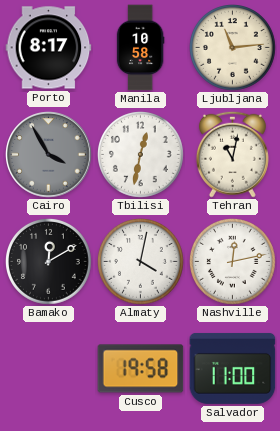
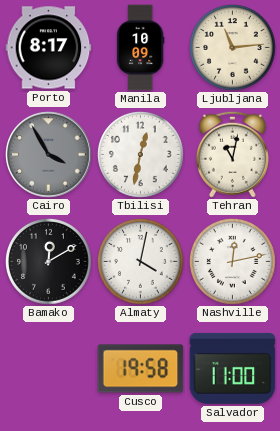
Manila: 10:58 -> 10:09
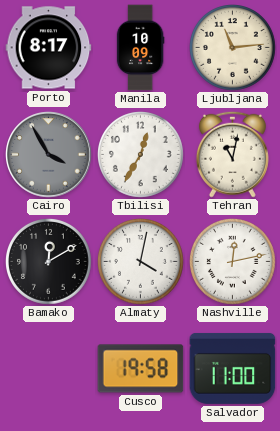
Tbilisi: 12:32 -> 12:35
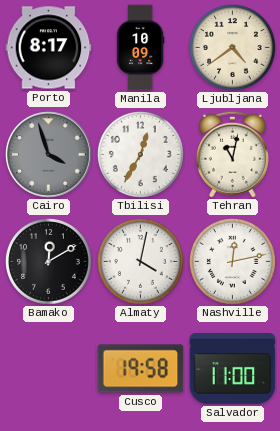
Ljubljana: 11:14 -> 4:39
Cairo: 3:55 -> 3:57
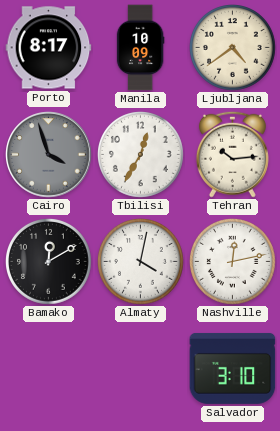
Tehran: 11:02 -> 10:14
Cusco: 19:58 -> none
Salvador: 11:00 -> 3:10
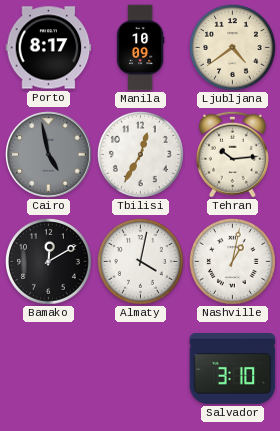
Cairo: 3:57 -> 4:58
Nashville: 12:13 -> 1:02
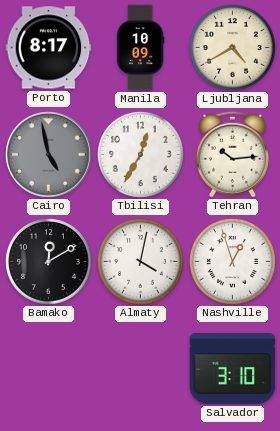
Ljubljana: 4:39 -> 4:40
Nashville: 1:02 -> 12:57
